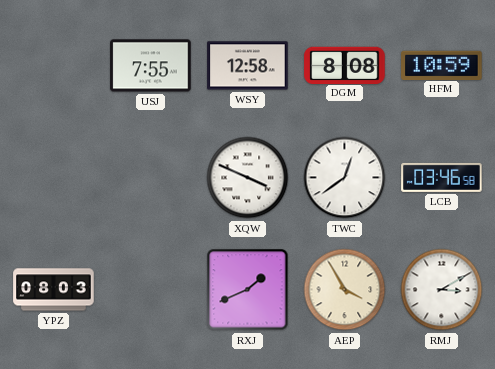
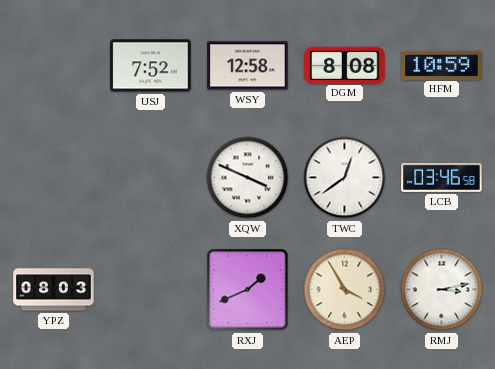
USJ: 7:55 -> 7:52
RMJ: 3:10 -> 3:13
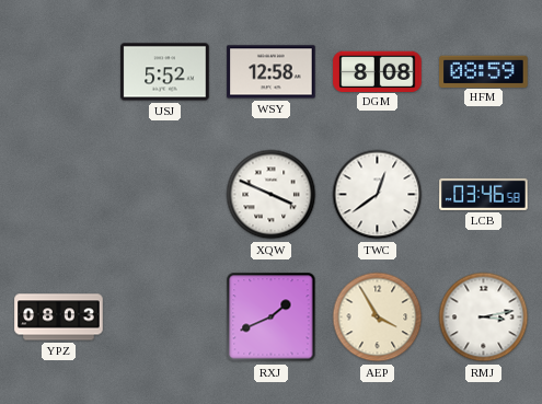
USJ: 7:52 -> 5:52
HFM: 10:59 -> 08:59
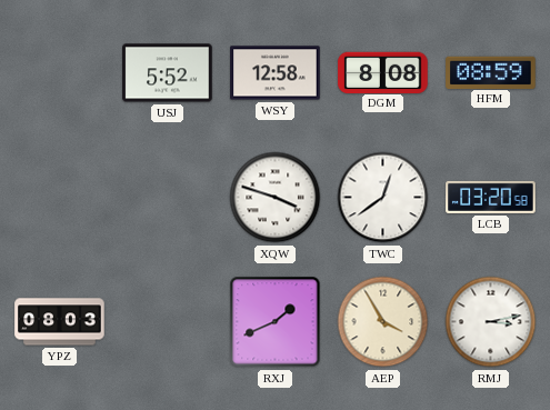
XQW: 3:49 -> 3:48
LCB: 03:46 -> 03:20
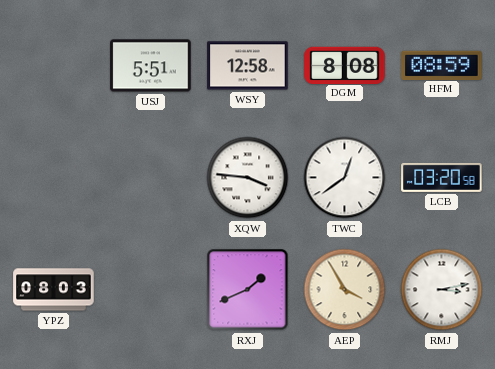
USJ: 5:52 -> 5:51
XQW: 3:48 -> 3:46
